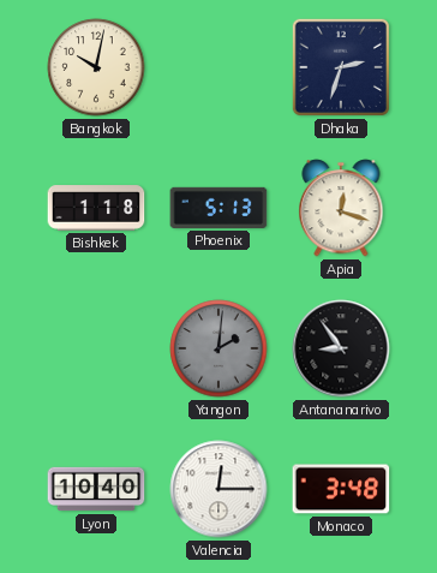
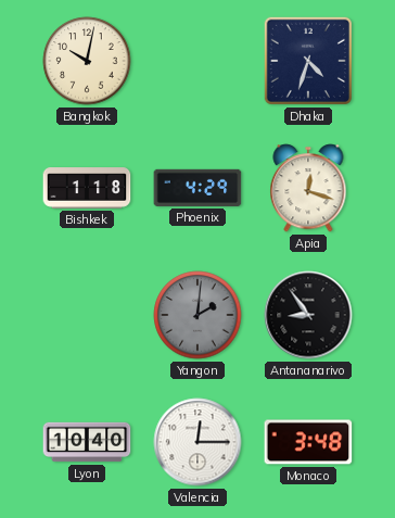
Dhaka: 2:33 -> 4:33
Phoenix: 5:13 -> 4:29
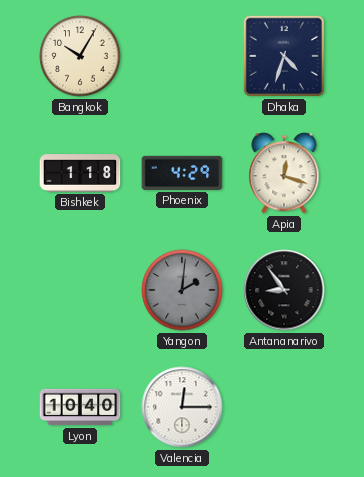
Bangkok: 10:02 -> 10:05
Monaco: 3:48 -> none
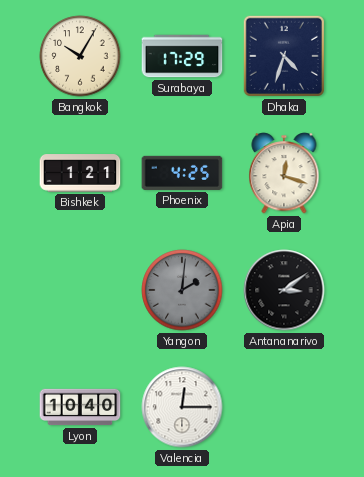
Surabaya: none -> 17:29
Bishkek: 1:18 -> 1:21
Phoenix: 4:29 -> 4:25
Antananarivo: 8:54 -> 3:09
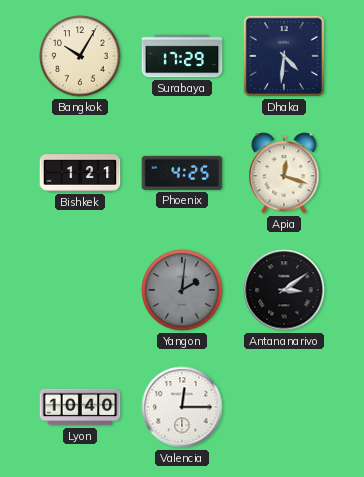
Dhaka: 4:33 -> 4:31
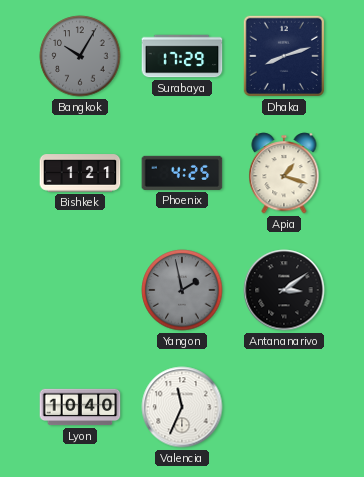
Bangkok dial: cream -> grey
Dhaka: 4:31 -> 8:12
Apia: 12:18 -> 1:18
Yangon: 2:01 -> 1:58
Valencia: 12:15 -> 11:34
